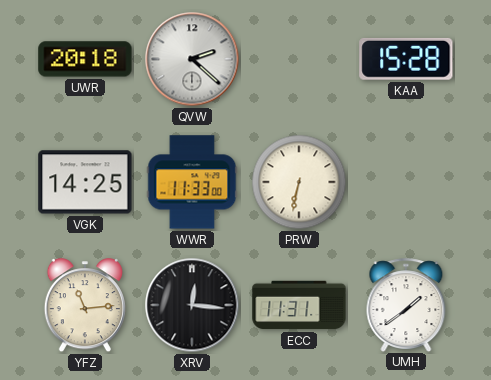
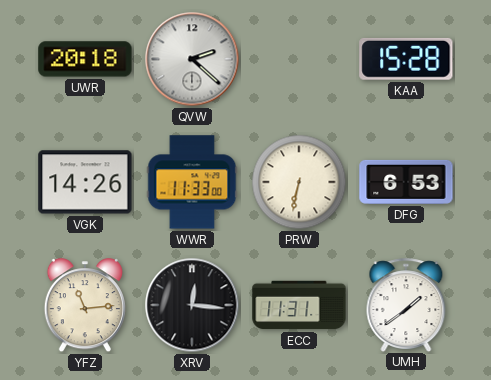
VGK: 14:25 -> 14:26
DFG: none -> 6:53
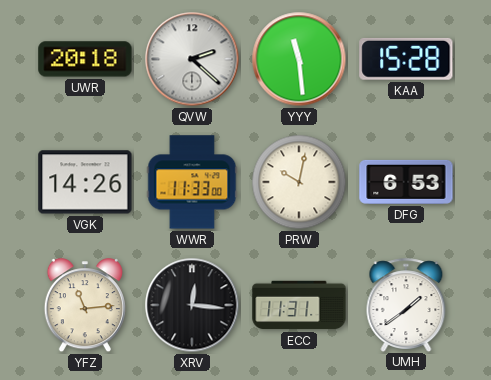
YYY: none -> 11:29
PRW: 6:32 -> 10:02
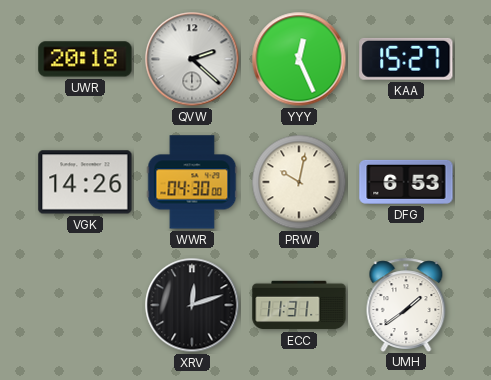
YYY: 11:29 -> 12:26
KAA: 15:28 -> 15:27
WWR: 11:33 -> 04:30
YFZ: 11:14 -> none
XRV: 12:16 -> 12:12
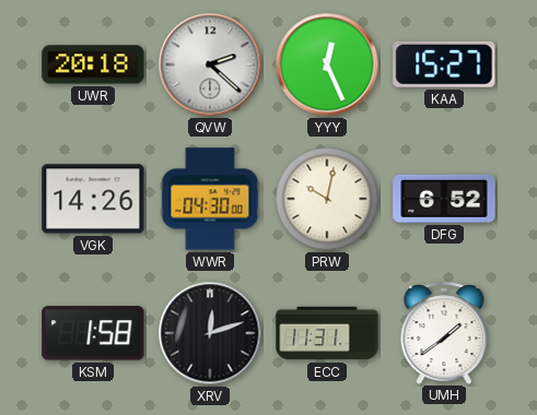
DFG: 6:53 -> 6:52
KSM: none -> 1:58
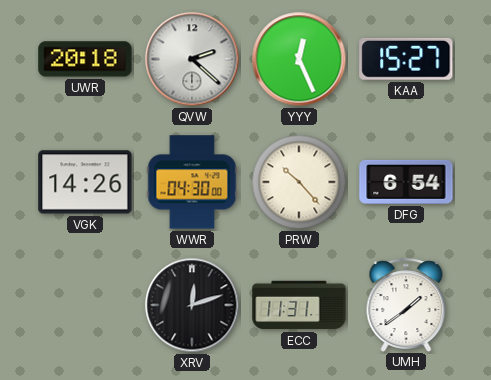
PRW: 10:02 -> 10:23
DFG: 6:52 -> 6:54
KSM: 1:58 -> none
